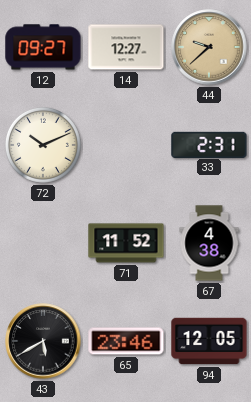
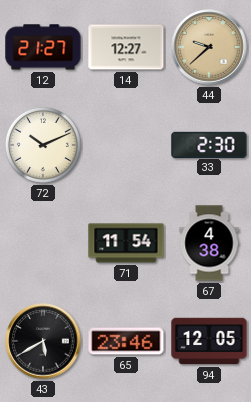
12: 09:27 -> 21:27
33: 2:31 -> 2:30
71: 11:52 -> 11:54
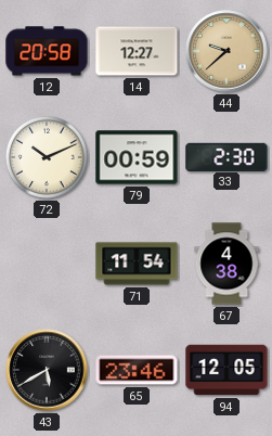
12: 21:27 -> 20:58
79: none -> 00:59
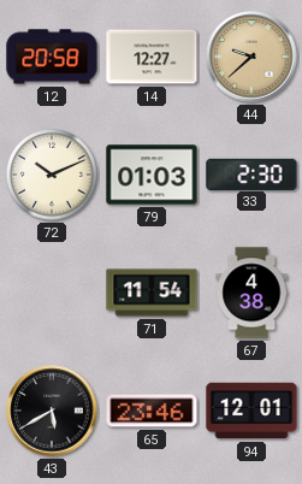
79: 00:59 -> 01:03
94: 12:05 -> 12:01
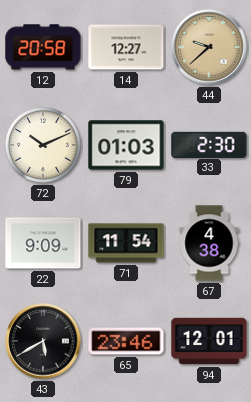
22: none -> 9:09
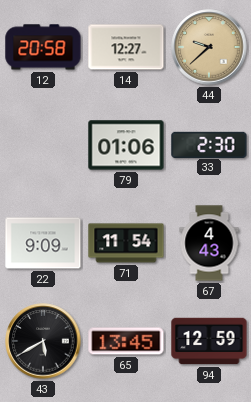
72: 10:11 -> none
79: 01:03 -> 01:06
67: 4:38 -> 4:43
65: 23:46 -> 13:45
94: 12:01 -> 12:59
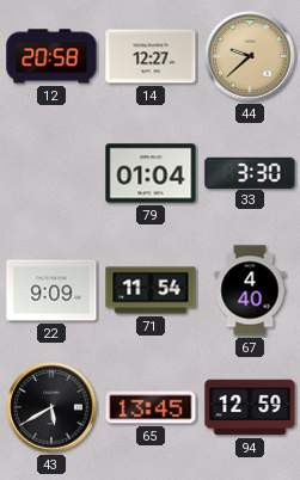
79: 01:06 -> 01:04
33: 2:30 -> 3:30
67: 4:43 -> 4:40
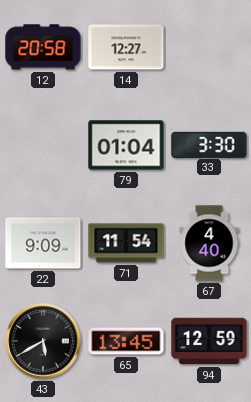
44: 9:38 -> none
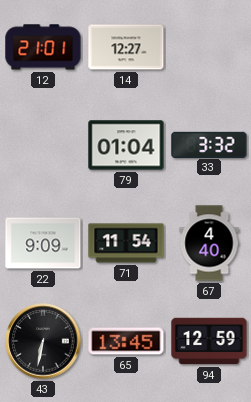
12: 20:58 -> 21:01
33: 3:30 -> 3:32
43: 5:40 -> 6:32
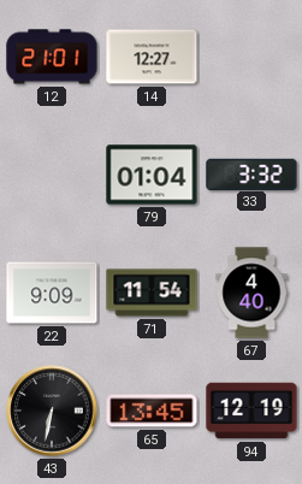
94: 12:59 -> 12:19
